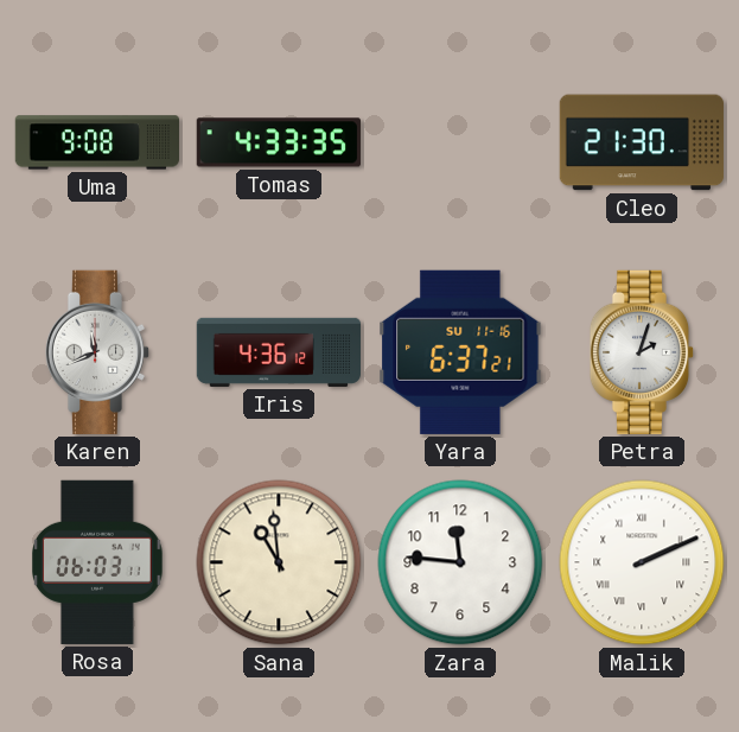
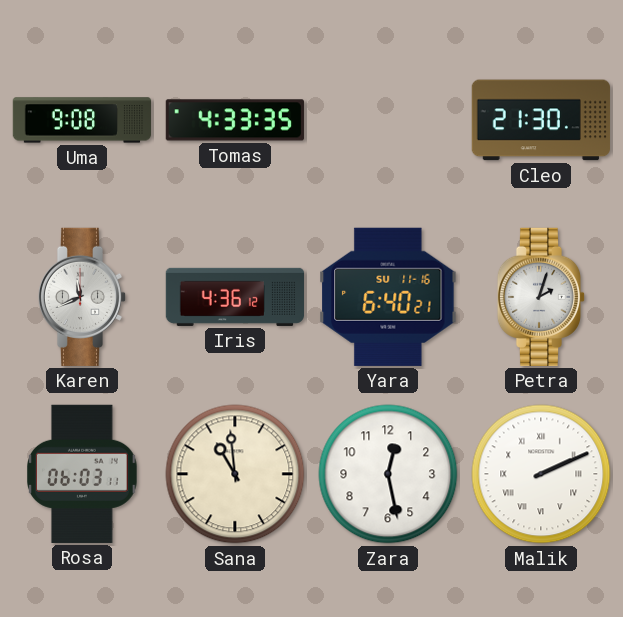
Yara: 6:37 -> 6:40
Zara: 11:46 -> 12:28
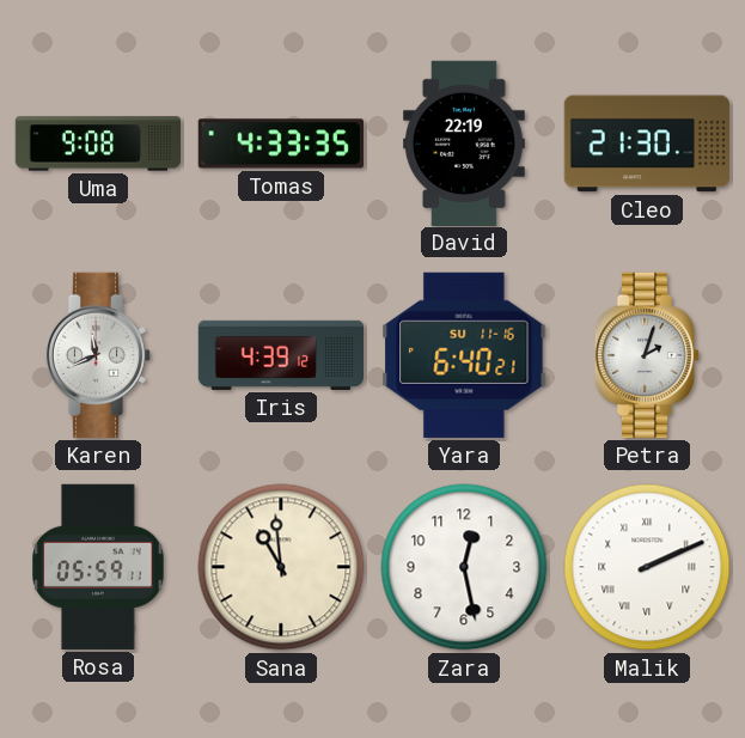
David: none -> 22:19
Iris: 4:36 -> 4:39
Rosa: 06:03 -> 05:59
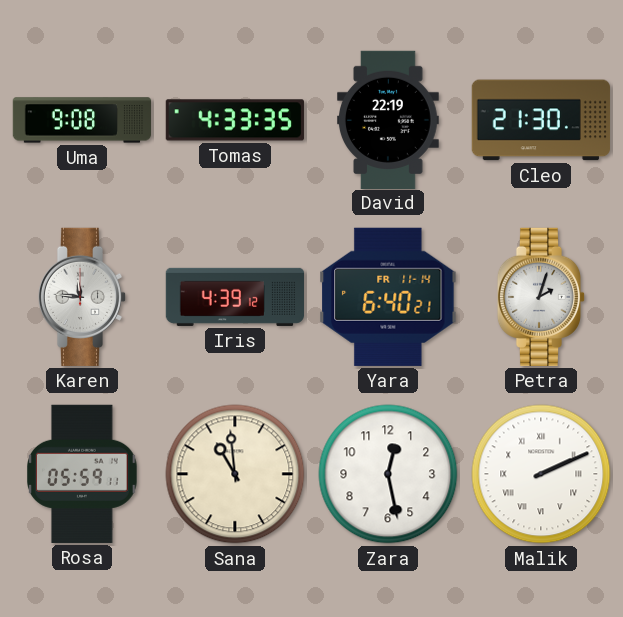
Karen: 11:41 -> 11:46
Yara date: SU 11-16 -> FR 11-14
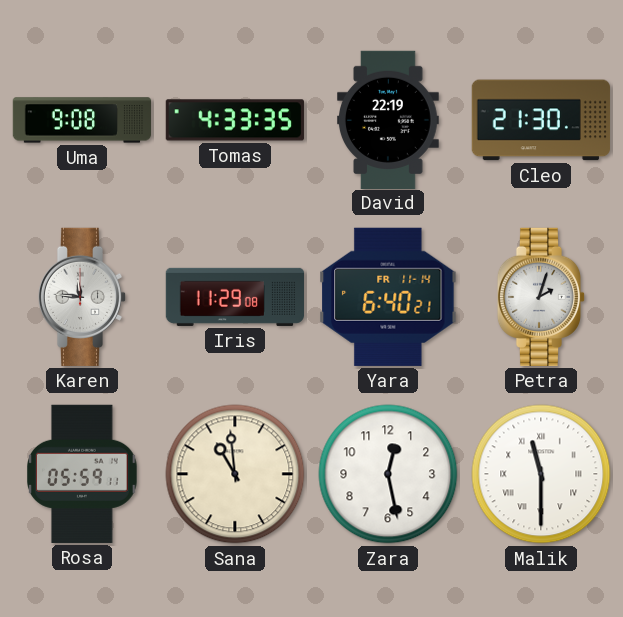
Iris: 4:39 -> 11:29
Malik: 2:11 -> 11:30
